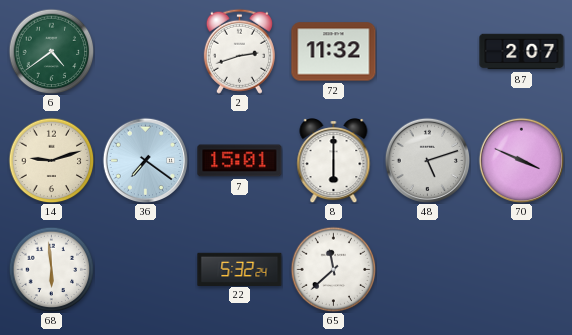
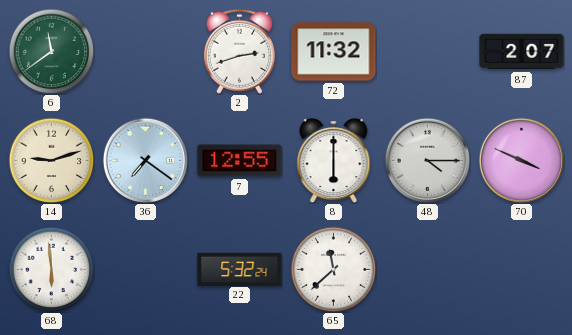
6: 4:39 -> 11:39
7: 15:01 -> 12:55
48: 5:12 -> 4:15
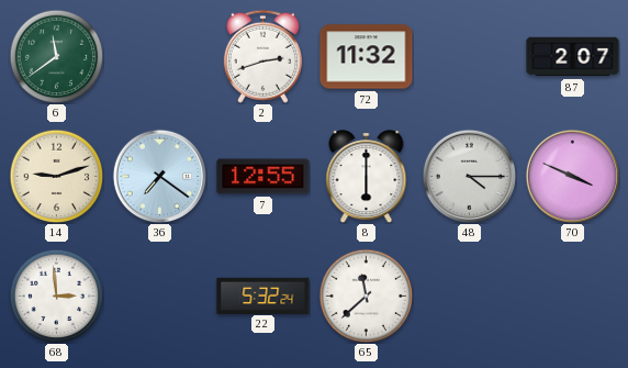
68: 5:59 -> 2:59
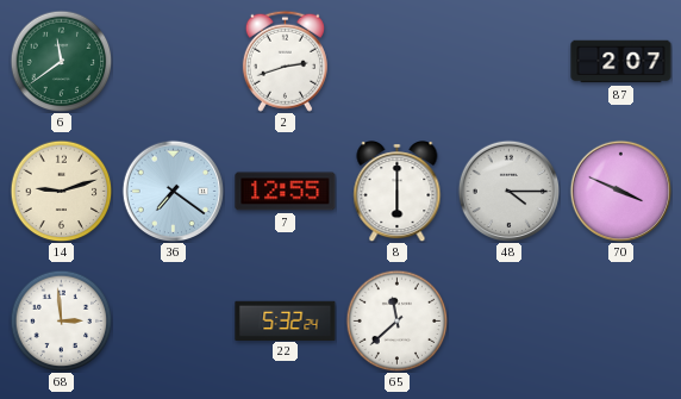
72: 11:32 -> none
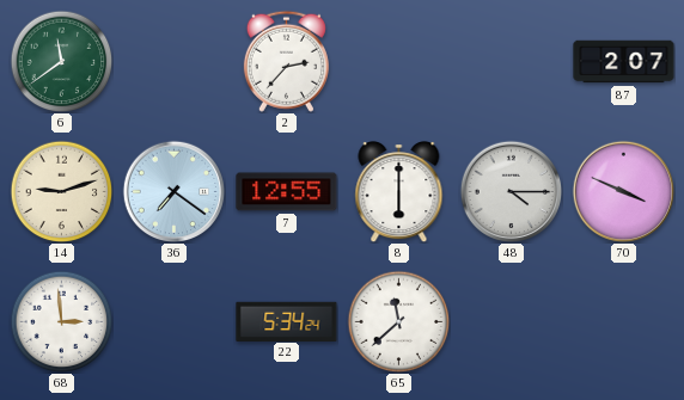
2: 2:42 -> 2:37
22: 5:32 -> 5:34
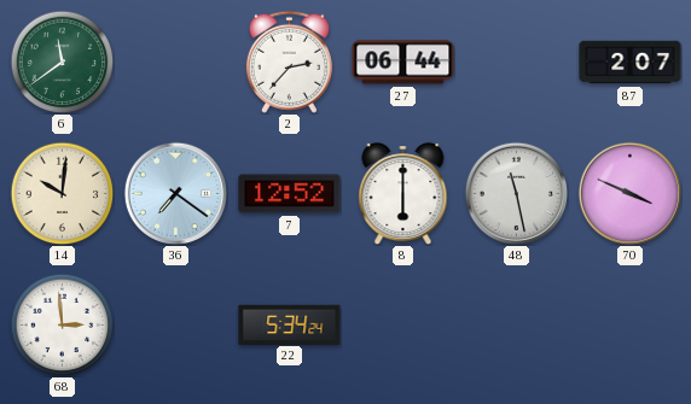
27: none -> 06:44
14: 9:12 -> 10:01
7: 12:55 -> 12:52
48: 4:15 -> 11:28
65: 11:38 -> none
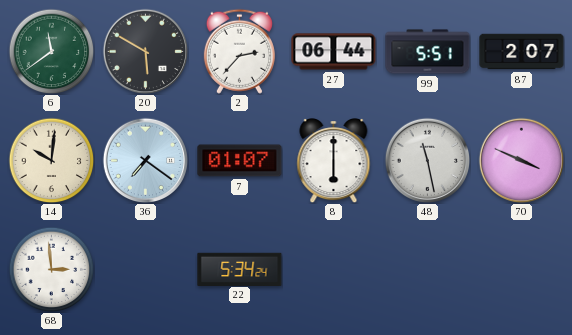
20: none -> 5:50
99: none -> 5:51
7: 12:52 -> 01:07
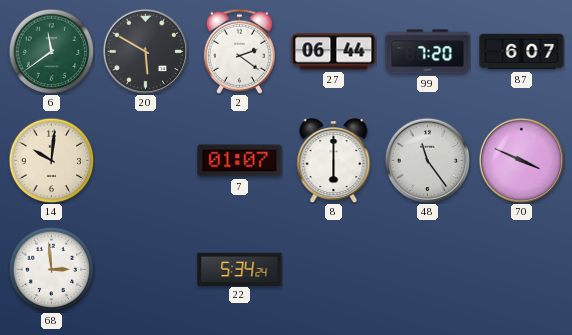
2: 2:37 -> 2:21
99: 5:51 -> 7:20
87: 2:07 -> 6:07
36: 7:21 -> none
48: 11:28 -> 11:24
